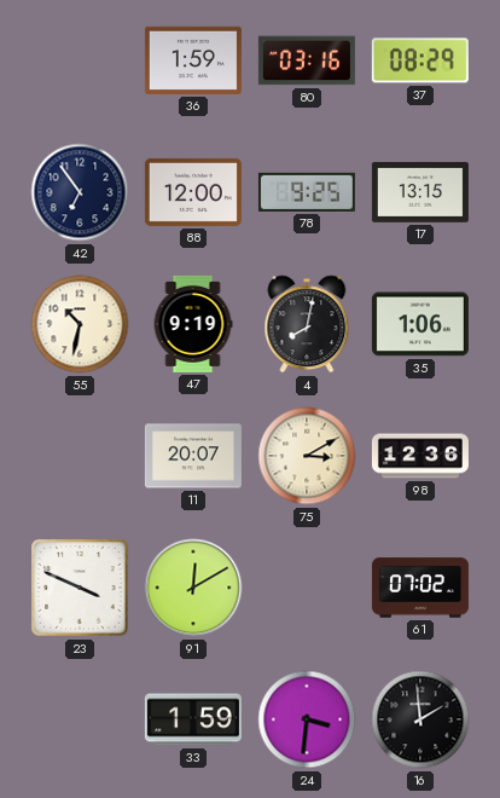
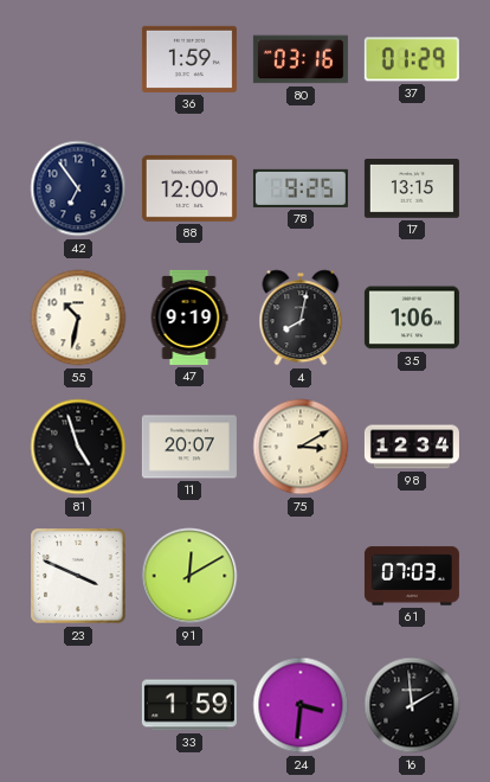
37: 08:29 -> 01:29
81: none -> 4:57
98: 12:36 -> 12:34
61: 07:02 -> 07:03
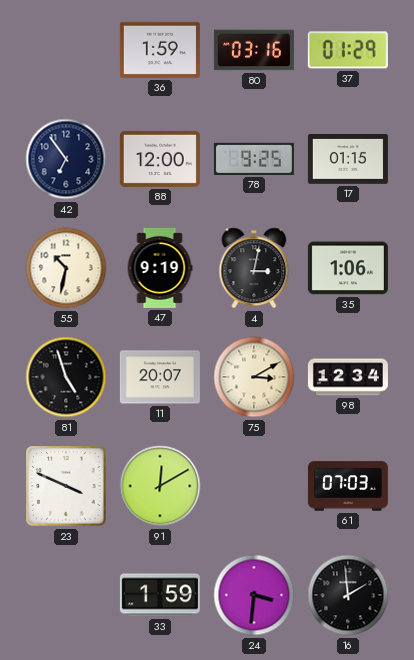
17: 13:15 -> 01:15
4: 8:02 -> 3:02
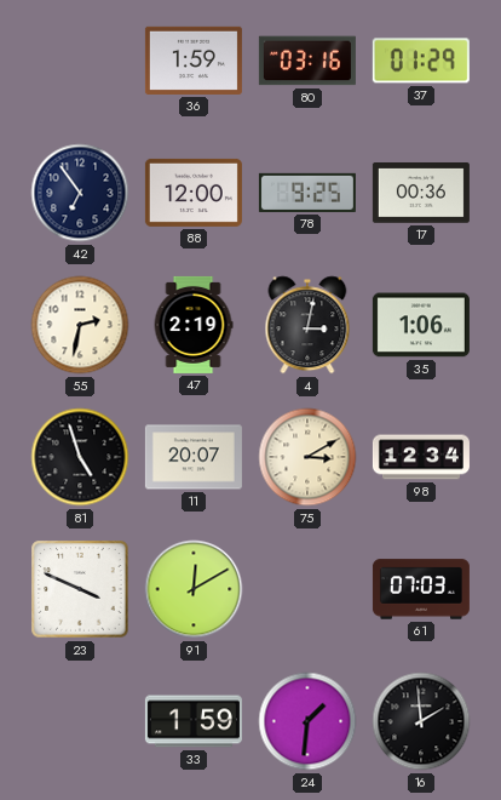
17: 01:15 -> 00:36
55: 10:32 -> 2:32
47: 9:19 -> 2:19
24: 3:31 -> 1:31
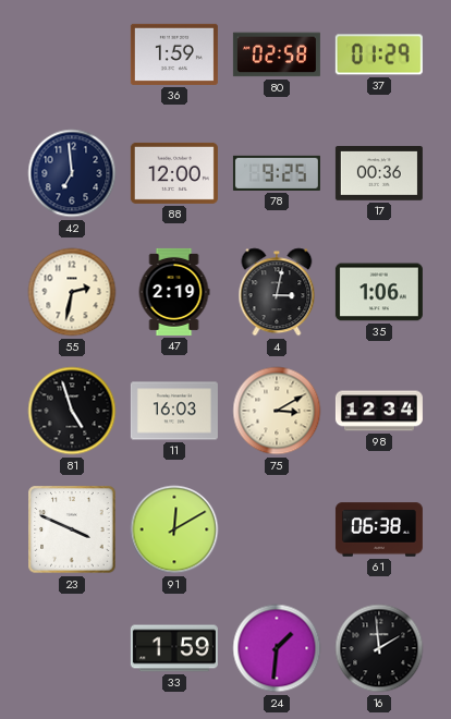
80: 03:16 -> 02:58
42: 6:54 -> 6:59
11: 20:07 -> 16:03
61: 07:03 -> 06:38
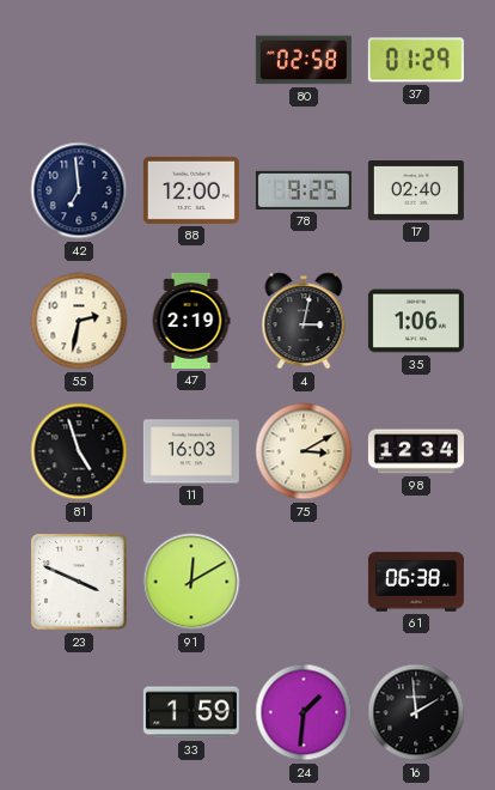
36: 1:59 -> none
17: 00:36 -> 02:40
